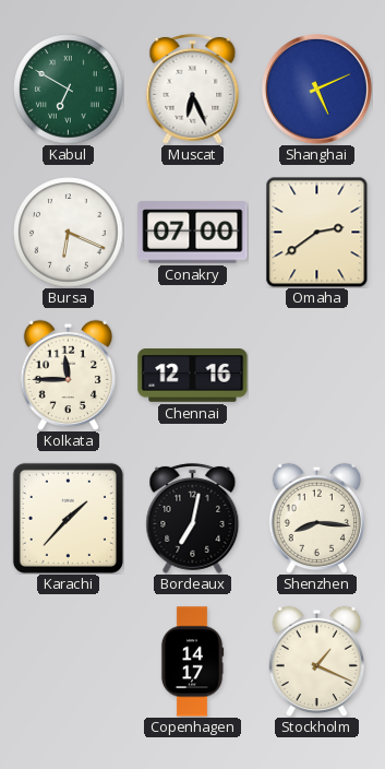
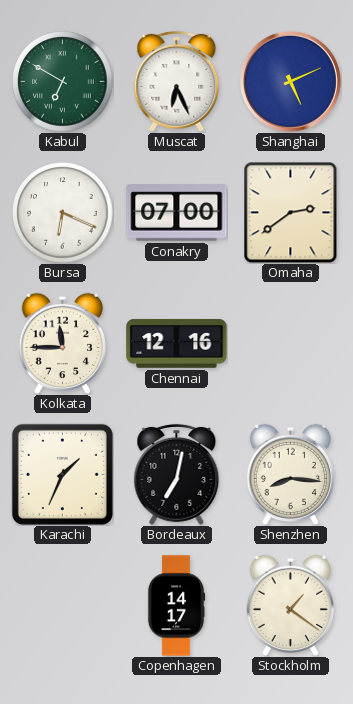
Karachi: 1:37 -> 1:34
Stockholm: 1:19 -> 1:21
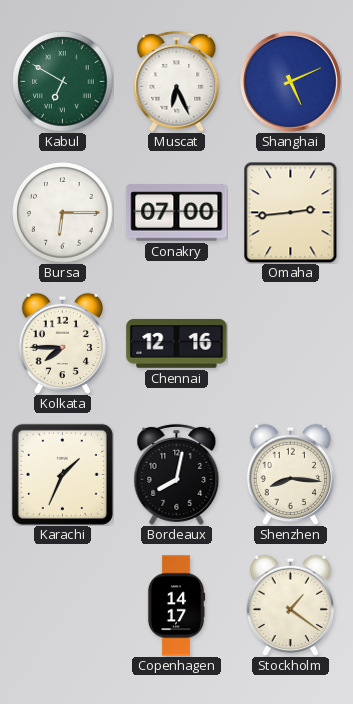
Bursa: 6:19 -> 6:15
Omaha: 2:39 -> 2:44
Kolkata: 11:45 -> 7:45
Bordeaux: 7:02 -> 8:02
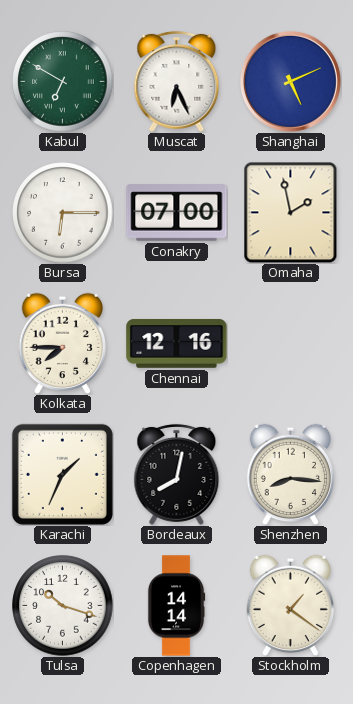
Omaha: 2:44 -> 1:58
Tulsa: none -> 10:18
Copenhagen: 14:17 -> 14:14
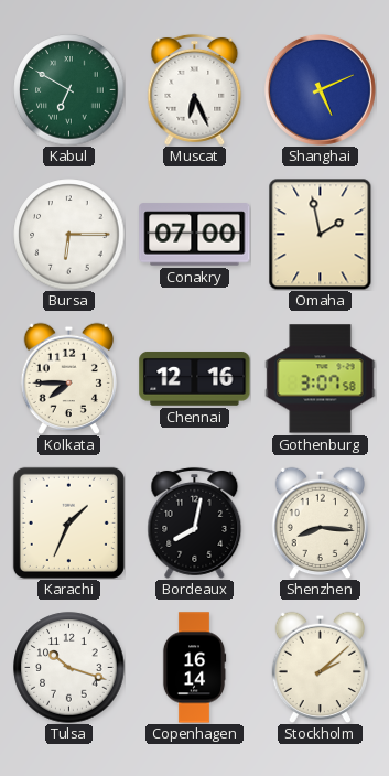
Gothenburg: none -> 3:07
Copenhagen: 14:14 -> 16:14
Stockholm: 1:21 -> 2:08
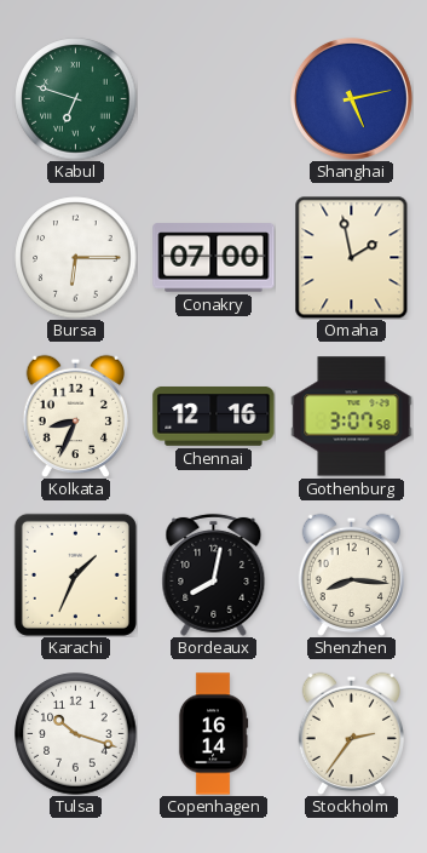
Kabul: 6:50 -> 6:48
Muscat: 6:26 -> none
Shanghai: 5:11 -> 5:13
Kolkata: 7:45 -> 8:34
Stockholm: 2:08 -> 2:36
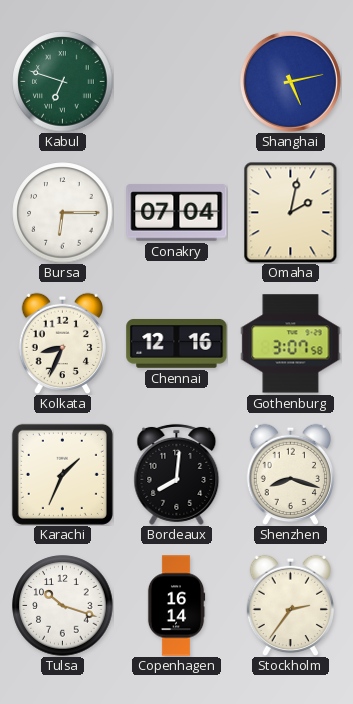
Conakry: 07:00 -> 07:04
Omaha: 1:58 -> 2:02
Bordeaux: 8:02 -> 8:01
Shenzhen: 8:16 -> 8:18
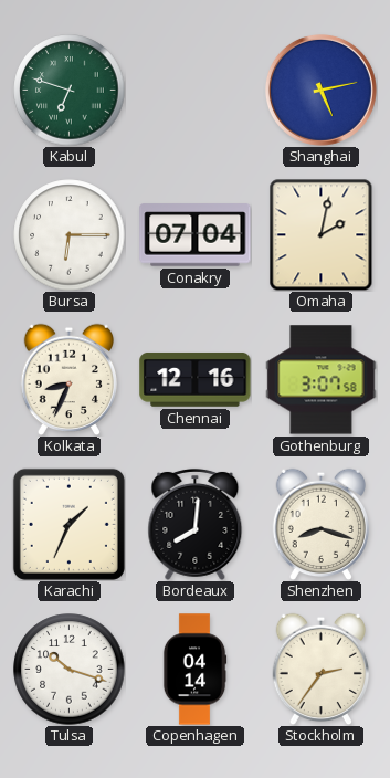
Copenhagen: 16:14 -> 04:14
